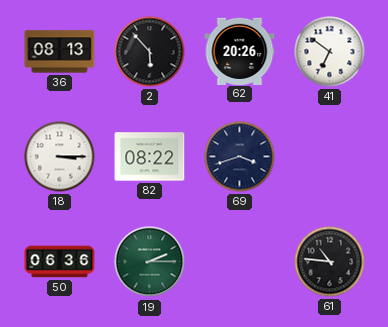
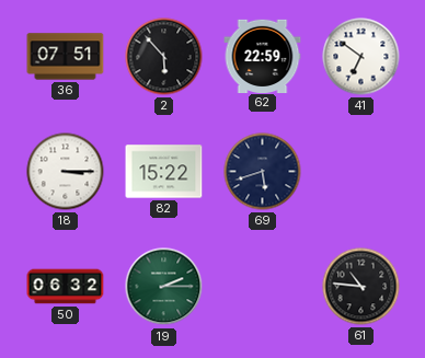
36: 08:13 -> 07:51
62: 20:26 -> 22:59
82: 08:22 -> 15:22
69: 3:42 -> 5:42
50: 06:36 -> 06:32
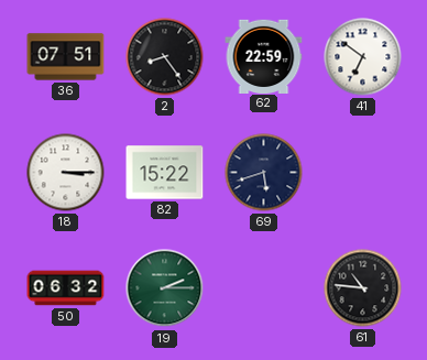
2: 5:53 -> 8:24
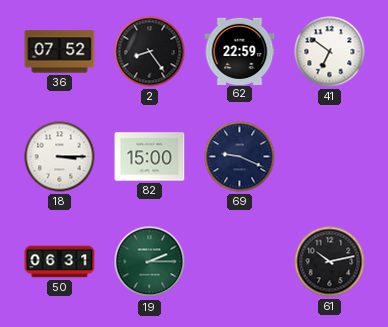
36: 07:51 -> 07:52
82: 15:22 -> 15:00
69: 5:42 -> 9:19
50: 06:32 -> 06:31
61: 10:46 -> 10:13
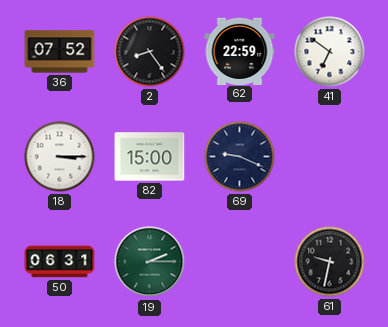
61: 10:13 -> 9:32
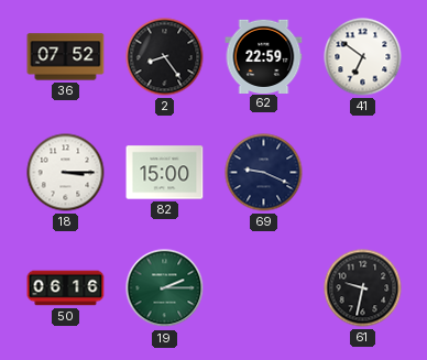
50: 06:31 -> 06:16
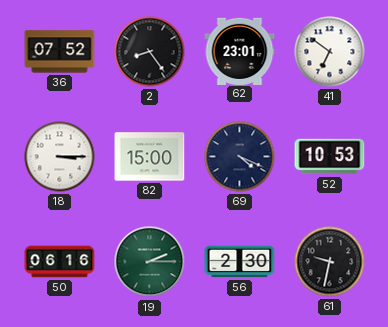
62: 22:59 -> 23:01
69: 9:19 -> 4:19
52: none -> 10:53
56: none -> 2:30
